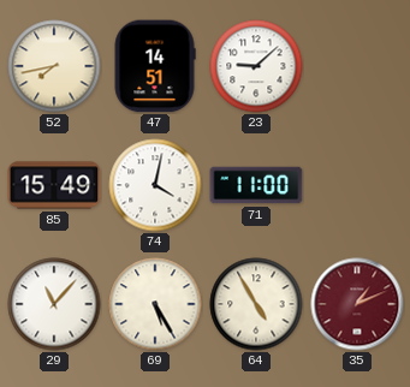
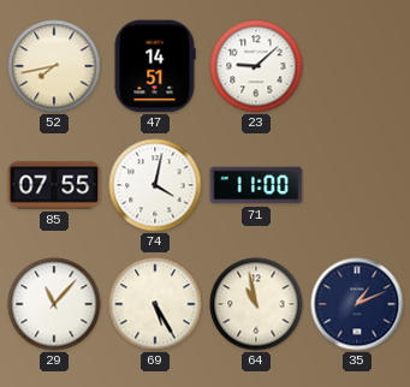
85: 15:49 -> 07:55
64: 4:55 -> 10:58
35 dial: burgundy -> navy
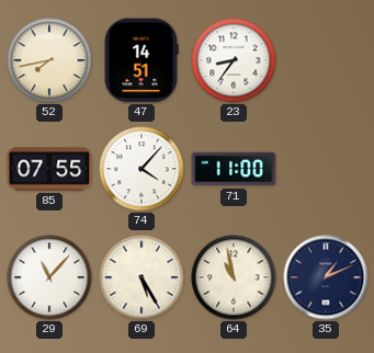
23: 9:08 -> 8:36
74: 4:02 -> 4:07
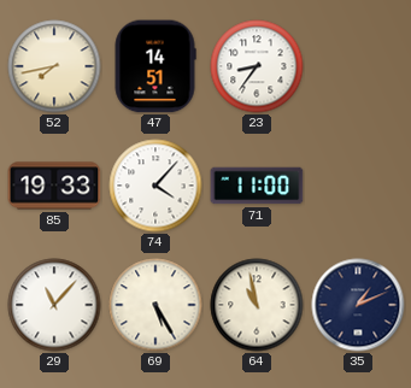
85: 07:55 -> 19:33
